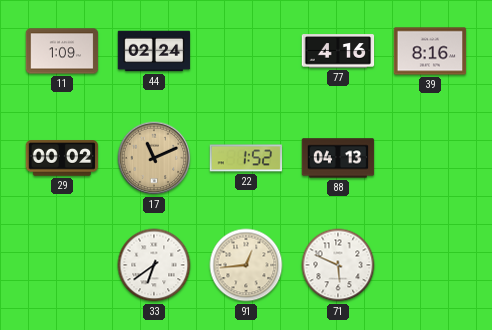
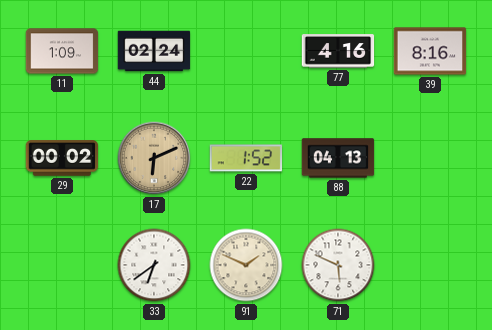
17: 11:11 -> 6:11
91: 12:44 -> 1:49
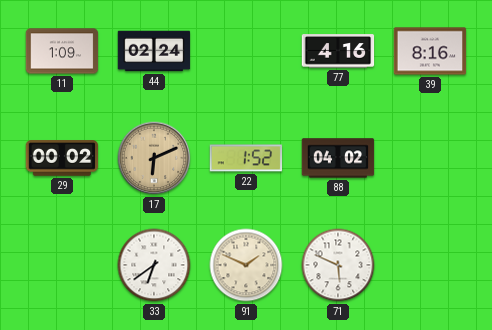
88: 04:13 -> 04:02
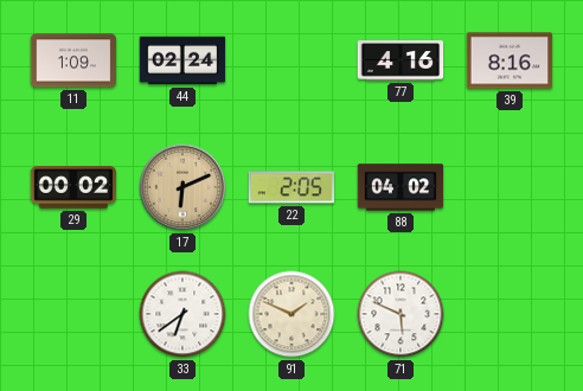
22: 1:52 -> 2:05
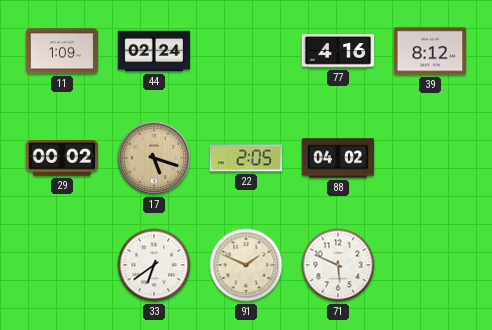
39: 8:16 -> 8:12
17: 6:11 -> 5:18
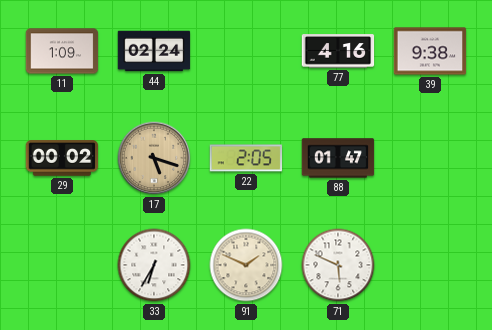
39: 8:12 -> 9:38
88: 04:02 -> 01:47
33: 6:39 -> 6:35
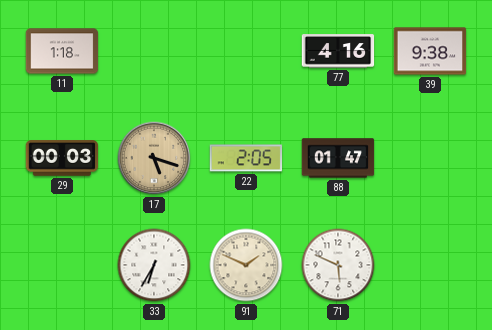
11: 1:09 -> 1:18
44: 02:24 -> none
29: 00:02 -> 00:03
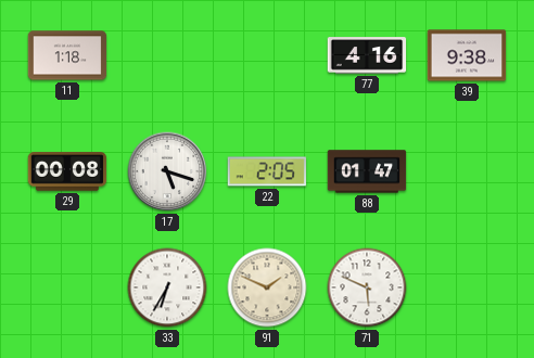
29: 00:03 -> 00:08
17 dial: champagne -> white
